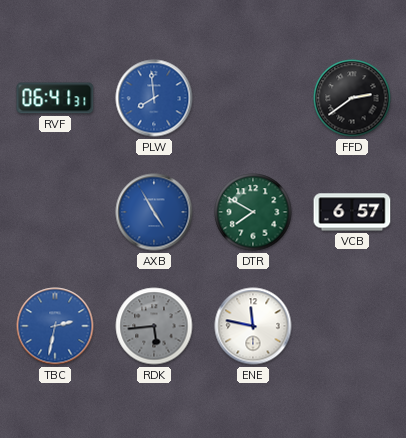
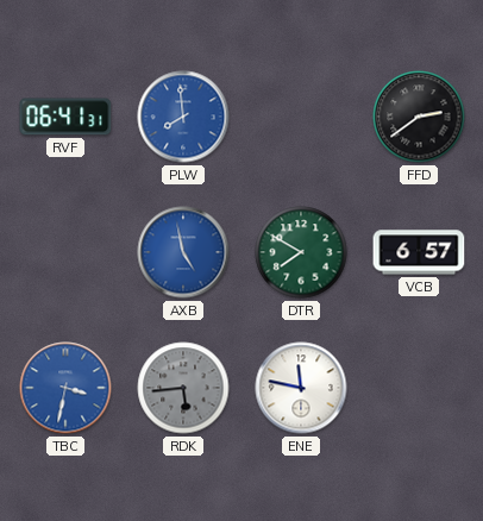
AXB: 4:55 -> 4:58
TBC: 2:32 -> 3:32
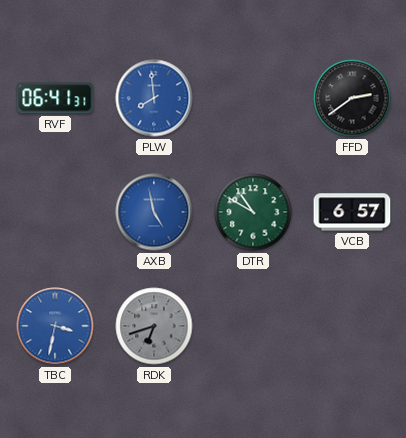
DTR: 7:50 -> 10:50
RDK: 5:44 -> 6:42
ENE: 11:47 -> none
